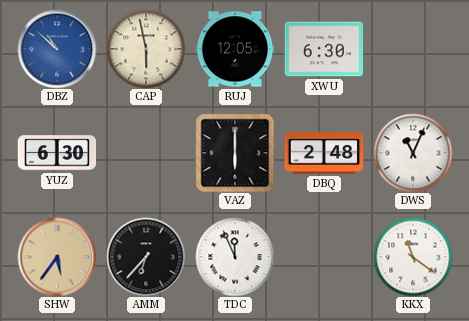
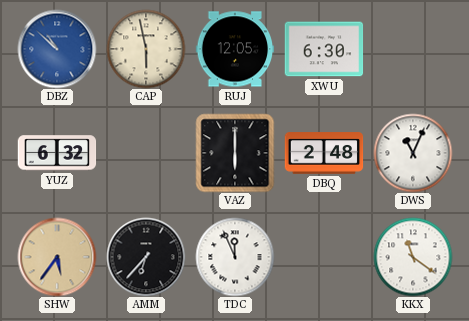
YUZ: 6:30 -> 6:32
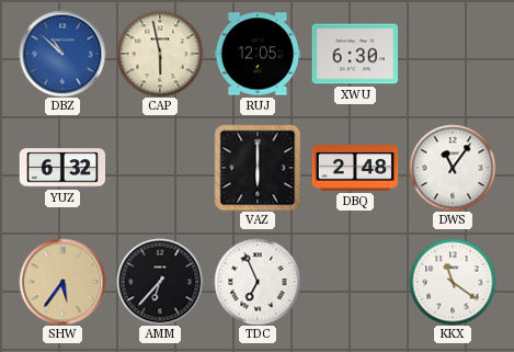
DWS: 11:04 -> 11:06
TDC: 11:56 -> 6:56
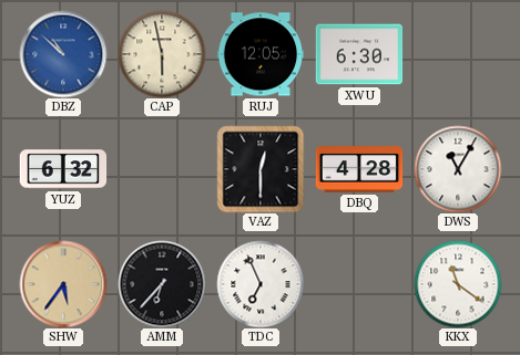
VAZ: 6:00 -> 12:30
DBQ: 2:48 -> 4:28
DWS: 11:06 -> 11:05
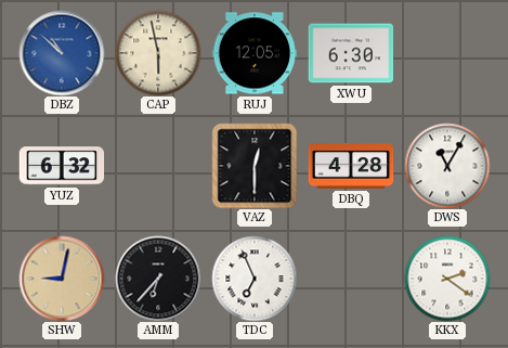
SHW: 5:36 -> 9:02
KKX: 11:21 -> 2:21
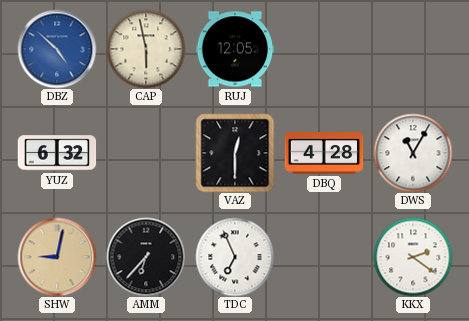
DBZ: 10:52 -> 4:52
XWU: 6:30 -> none
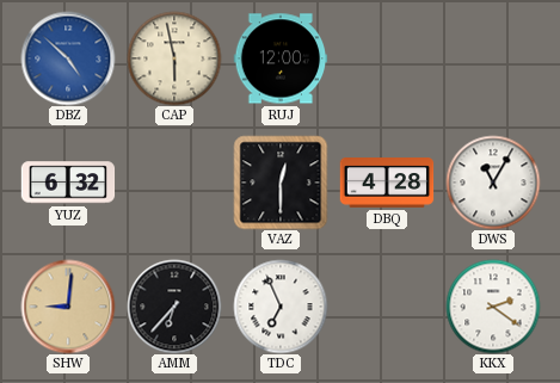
RUJ: 12:05 -> 12:00
SHW: 9:02 -> 9:01
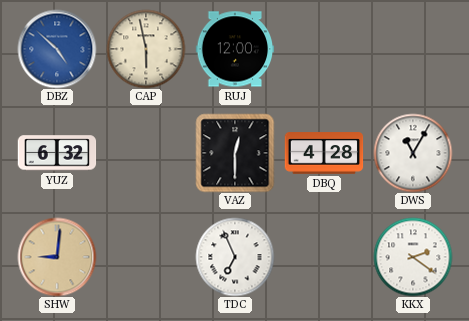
AMM: 6:37 -> none
